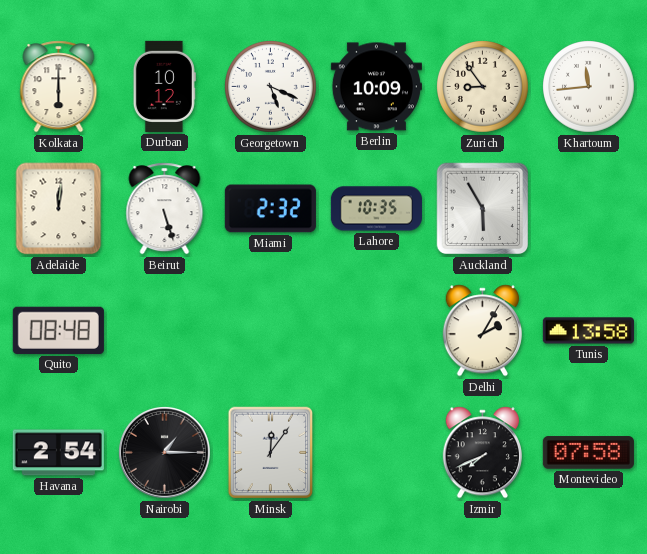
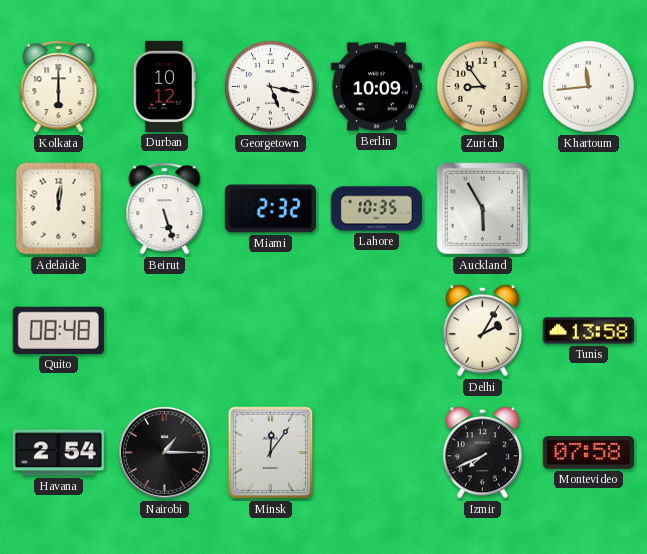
Georgetown: 5:19 -> 5:17
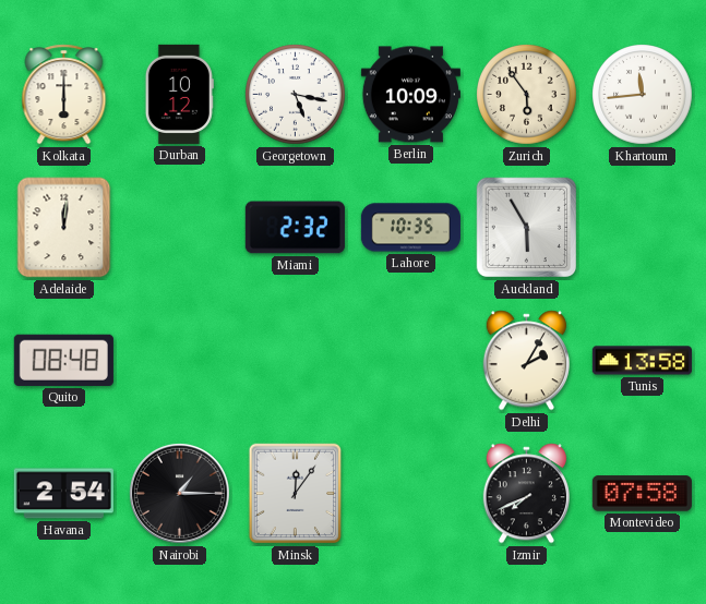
Zurich: 8:54 -> 5:54
Beirut: 5:27 -> none
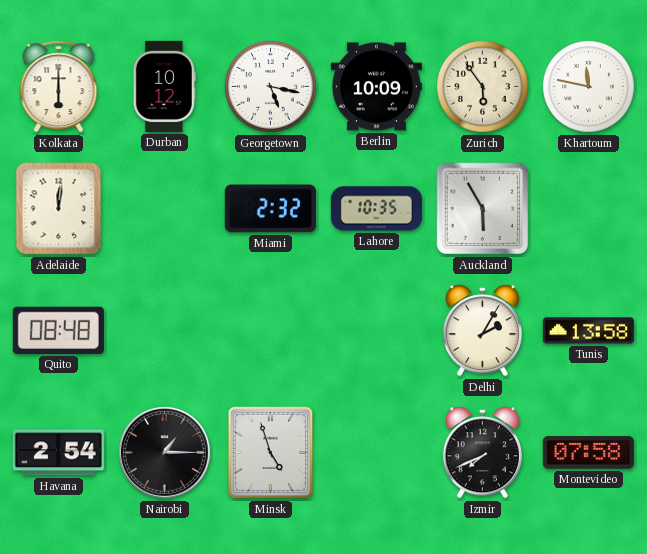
Khartoum: 11:44 -> 11:47
Minsk: 12:06 -> 4:57
